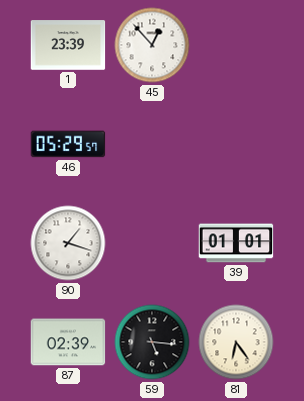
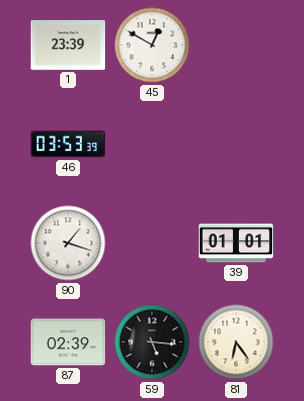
45: 12:53 -> 12:50
46: 05:29 -> 03:53
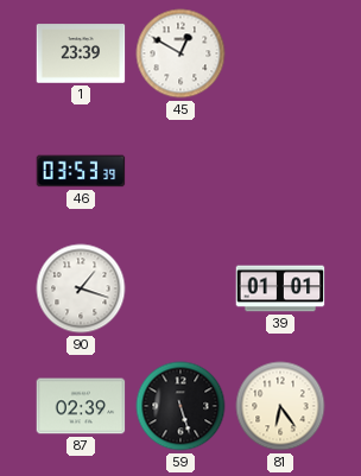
59: 5:16 -> 5:27
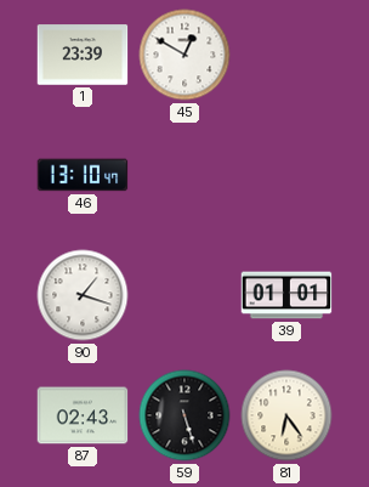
46: 03:53 -> 13:10
87: 02:39 -> 02:43
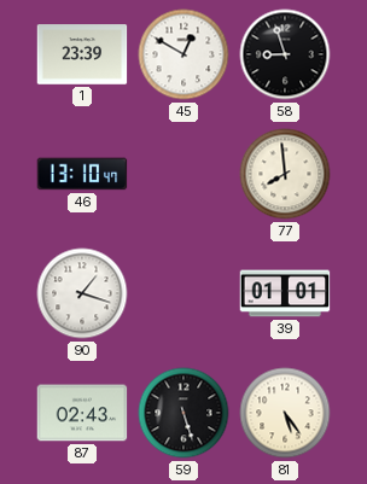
58: none -> 8:57
77: none -> 7:59
81: 6:24 -> 5:24
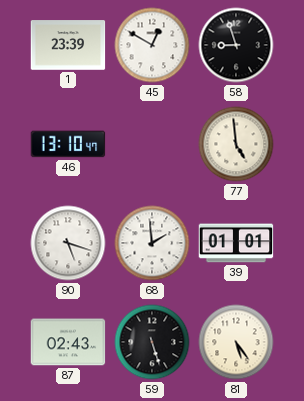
77: 7:59 -> 4:59
90: 1:18 -> 5:18
68: none -> 1:59
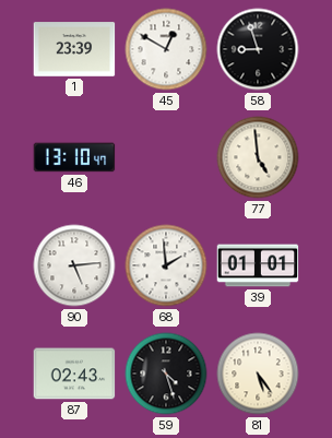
90: 5:18 -> 5:14
59: 5:27 -> 4:27
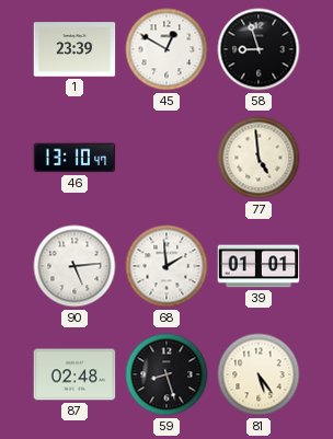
87: 02:43 -> 02:48
59: 4:27 -> 8:27
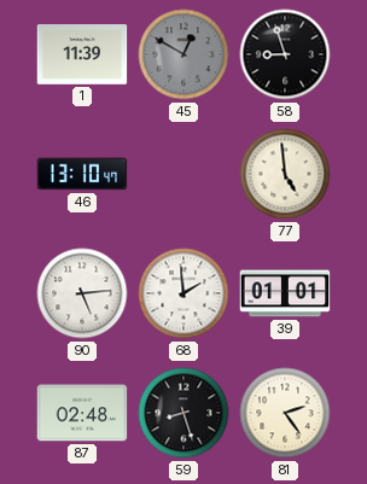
1: 23:39 -> 11:39
45 dial: white -> grey
81: 5:24 -> 2:24
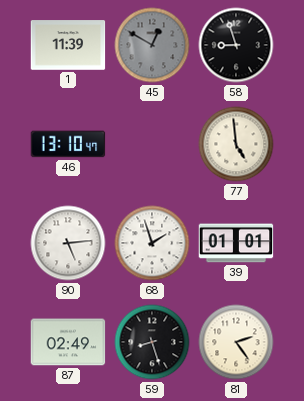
68: 1:59 -> 1:57
87: 02:48 -> 02:49
